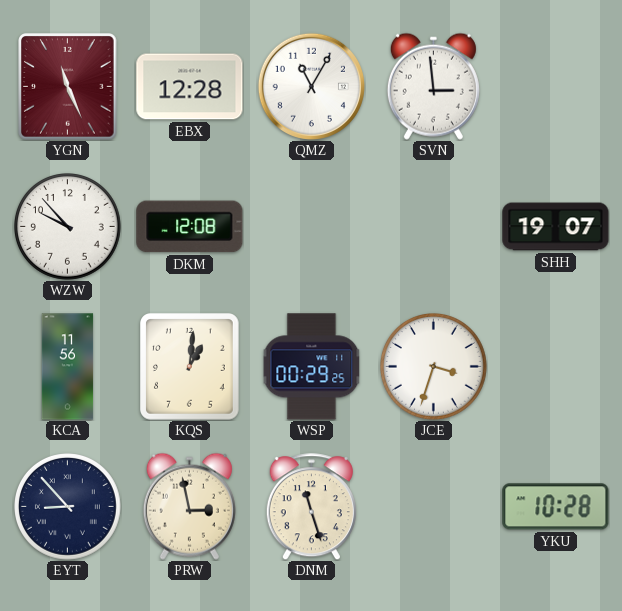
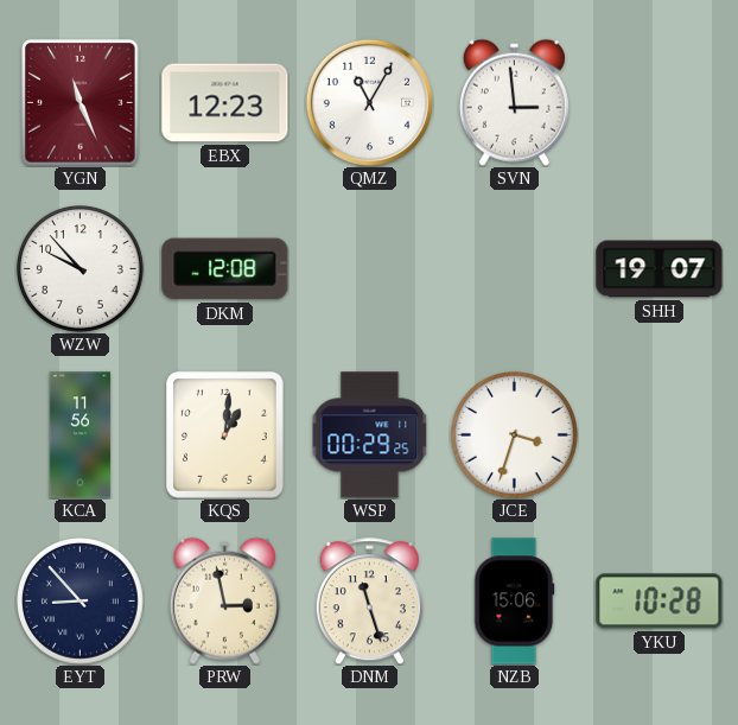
EBX: 12:28 -> 12:23
NZB: none -> 15:06
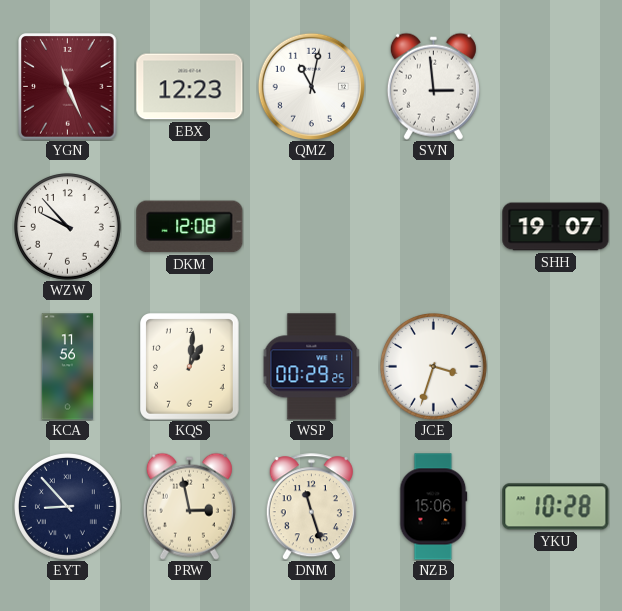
QMZ: 11:05 -> 11:02
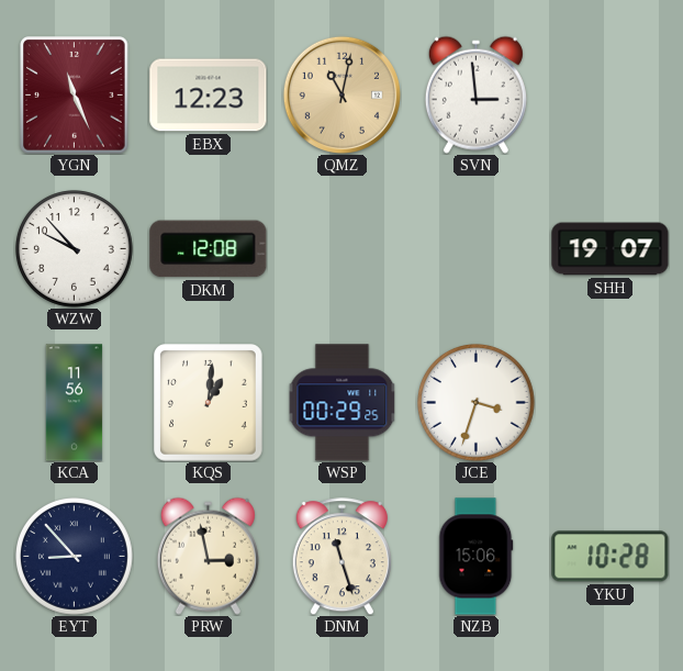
QMZ dial: white -> champagne
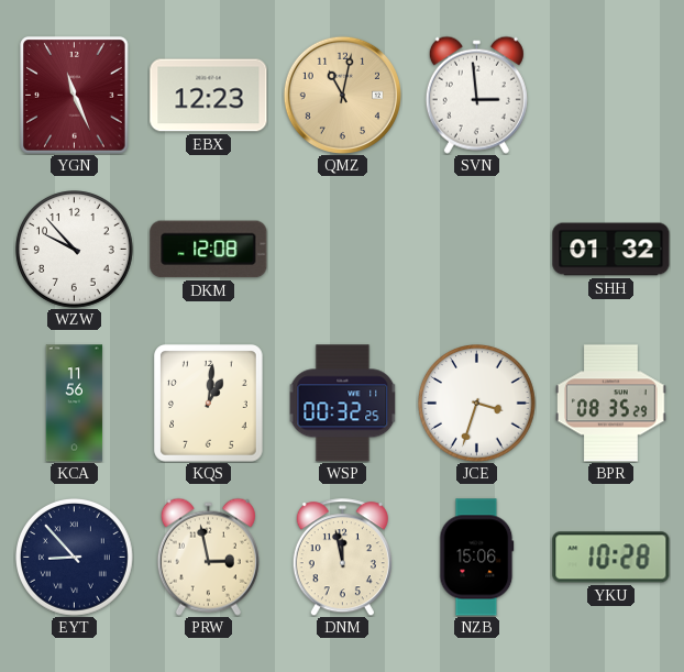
SHH: 19:07 -> 01:32
WSP: 00:29 -> 00:32
BPR: none -> 08:35
DNM: 11:27 -> 11:58
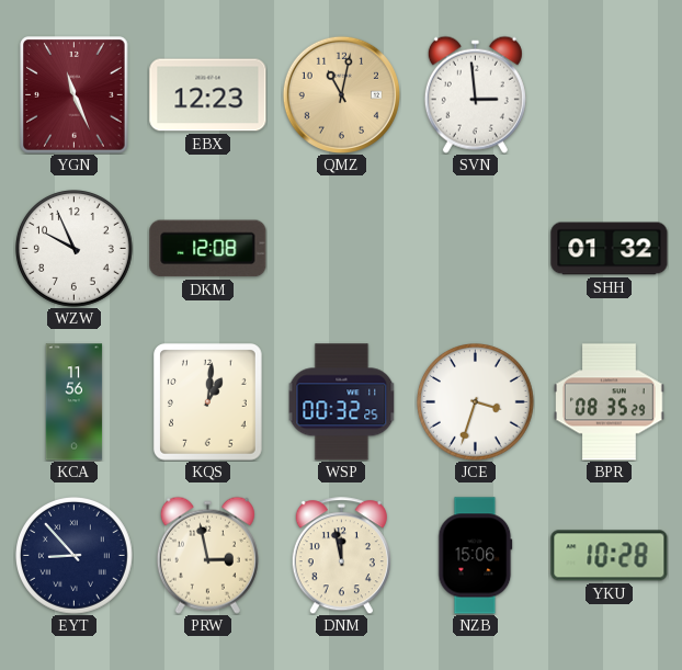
WZW: 9:53 -> 9:56
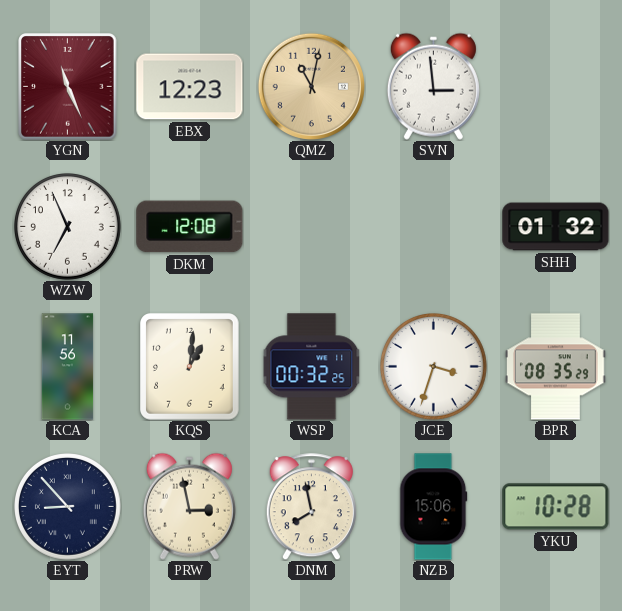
WZW: 9:56 -> 6:56
DNM: 11:58 -> 7:58
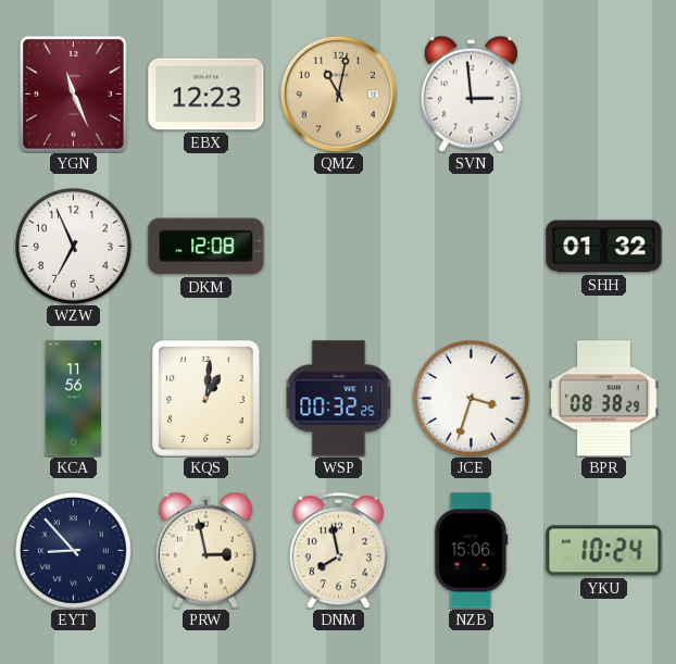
BPR: 08:35 -> 08:38
YKU: 10:28 -> 10:24
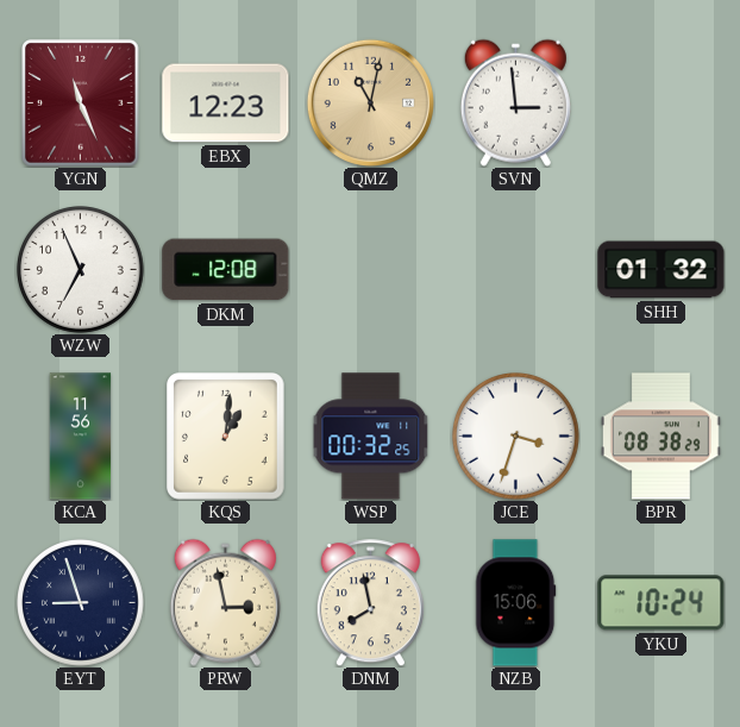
EYT: 8:53 -> 8:57
